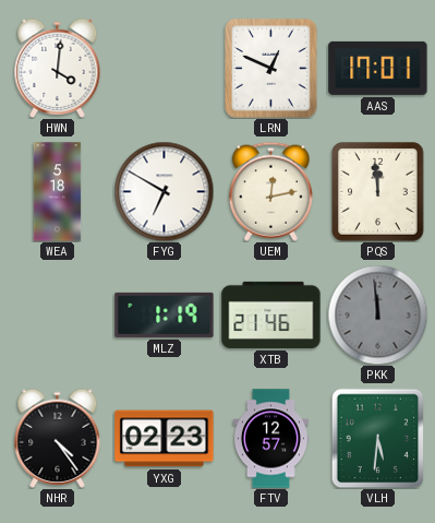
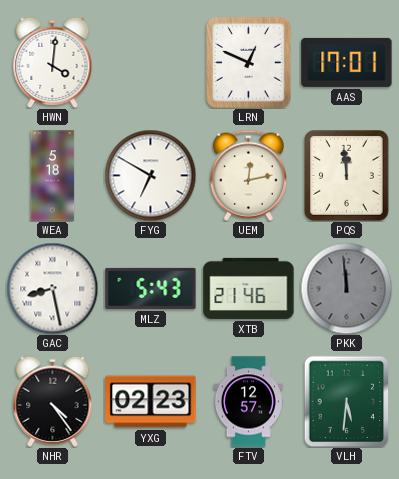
GAC: none -> 8:28
MLZ: 1:19 -> 5:43
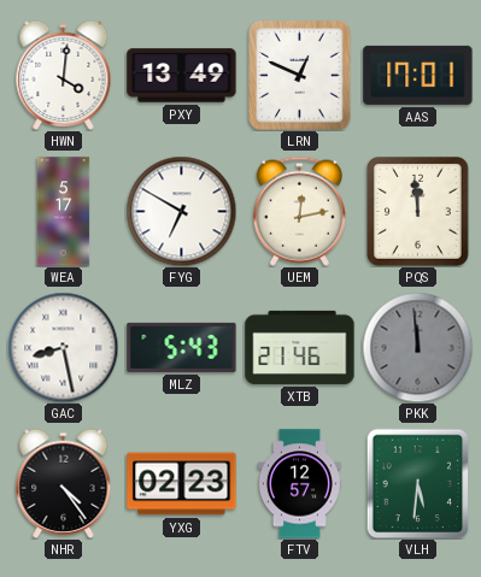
PXY: none -> 13:49
WEA: 5:18 -> 5:17
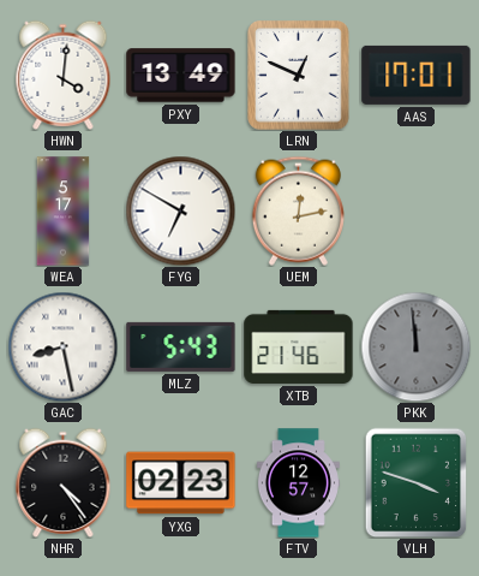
PQS: 11:59 -> none
VLH: 5:31 -> 3:48
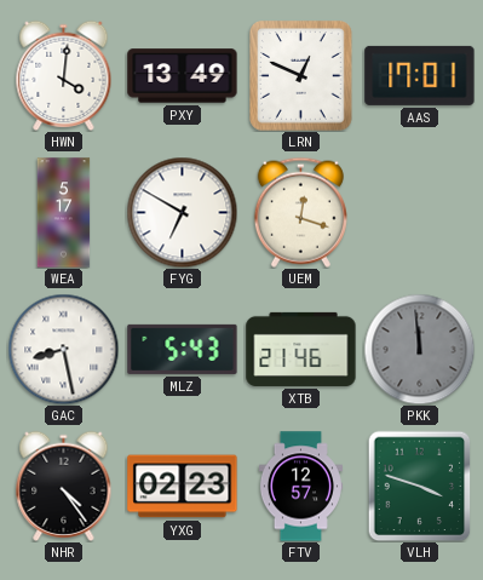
UEM: 12:13 -> 12:18
